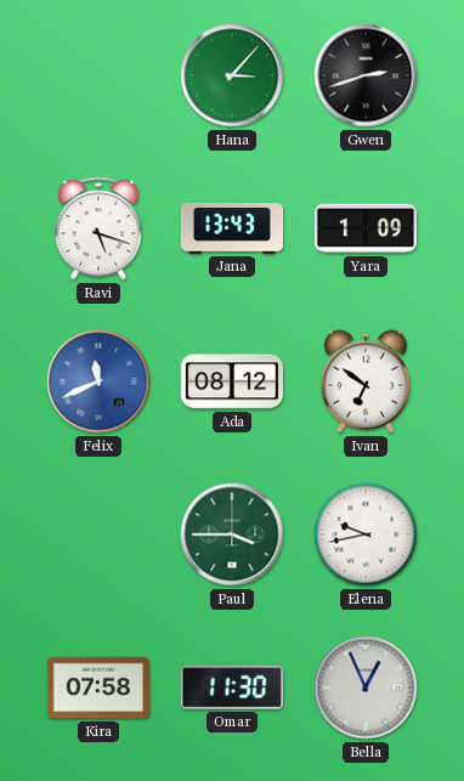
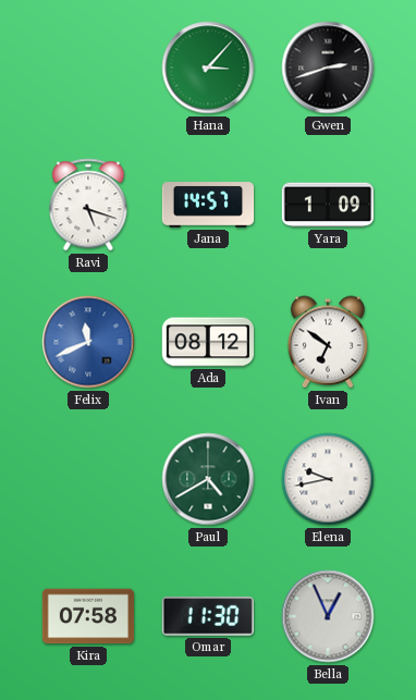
Jana: 13:43 -> 14:57
Paul: 3:45 -> 4:40
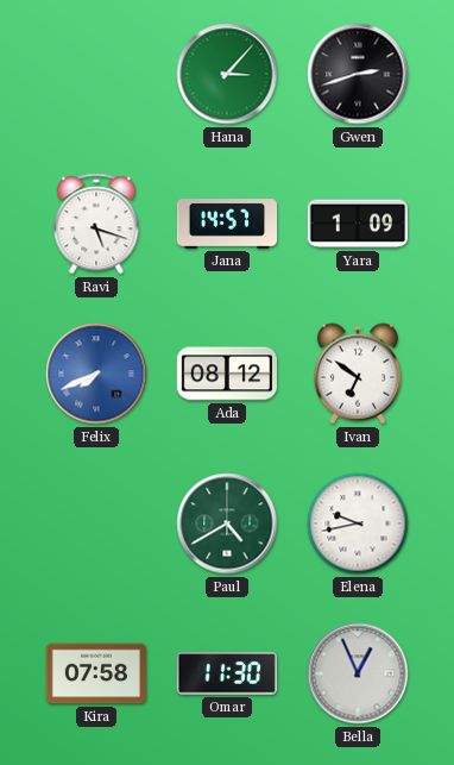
Felix: 11:41 -> 7:41
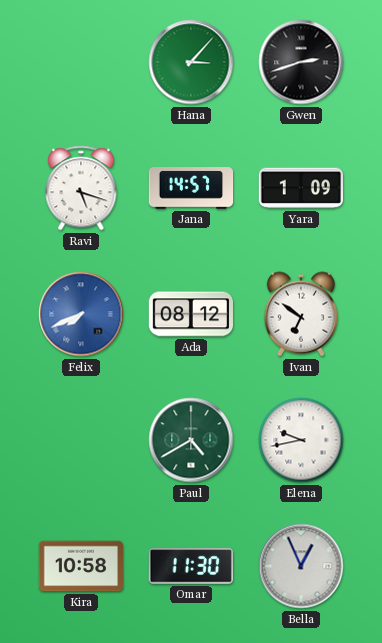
Kira: 07:58 -> 10:58
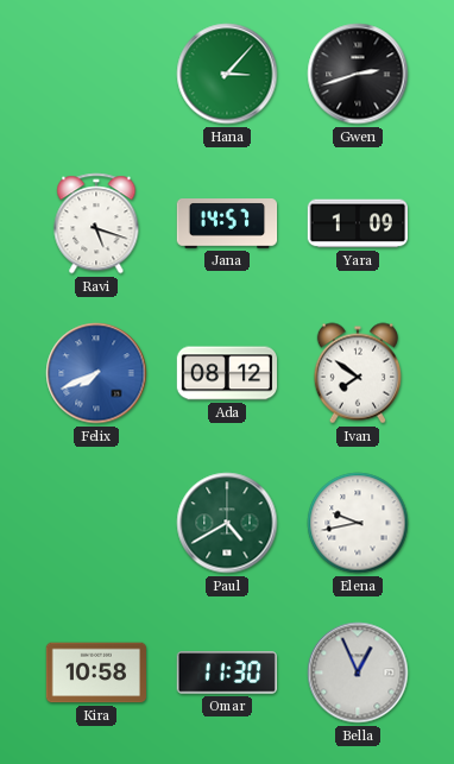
Ivan: 6:51 -> 7:51
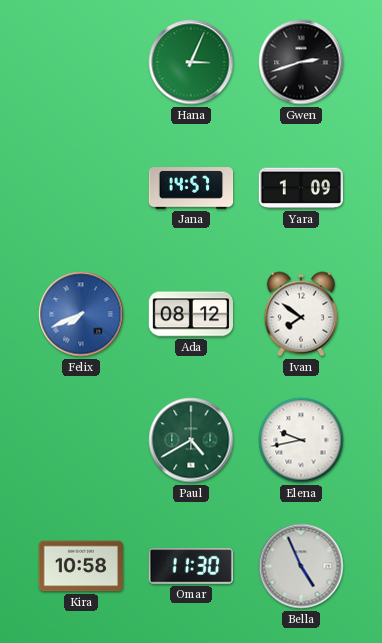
Hana: 3:07 -> 3:04
Ravi: 5:18 -> none
Bella: 12:56 -> 4:56
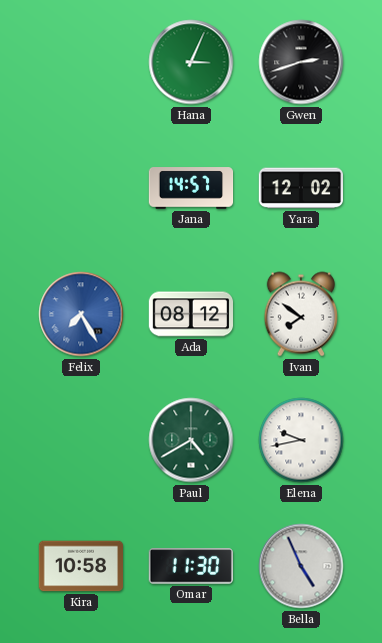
Yara: 1:09 -> 12:02
Felix: 7:41 -> 7:25
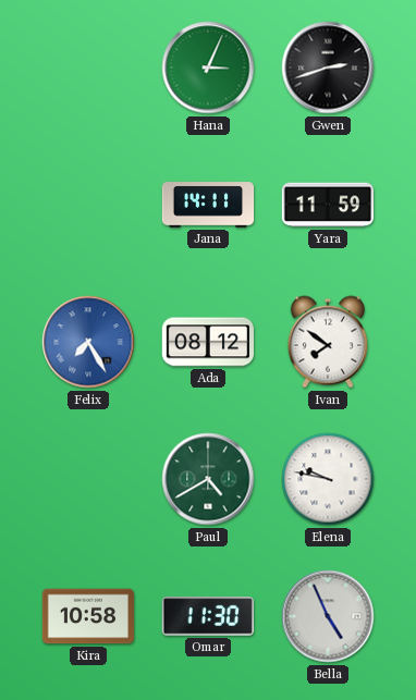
Jana: 14:57 -> 14:11
Yara: 12:02 -> 11:59
Elena: 9:43 -> 9:47
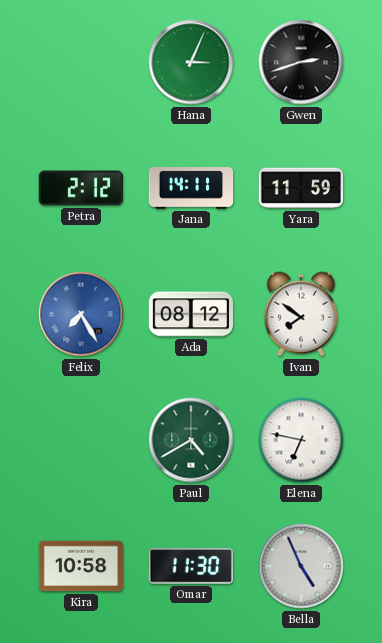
Petra: none -> 2:12
Elena: 9:47 -> 6:47
